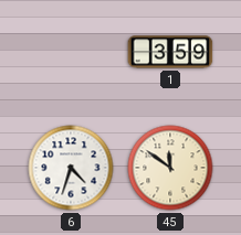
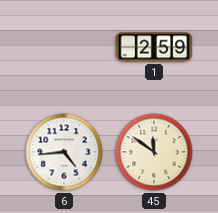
1: 3:59 -> 2:59
6: 4:33 -> 4:44
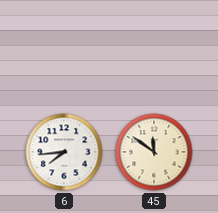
1: 2:59 -> none
6: 4:44 -> 7:44
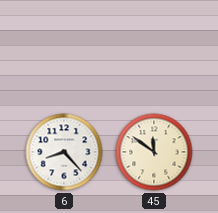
6: 7:44 -> 8:23
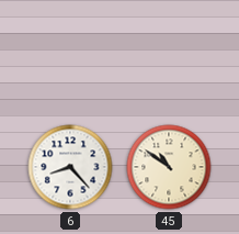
45: 11:51 -> 10:51
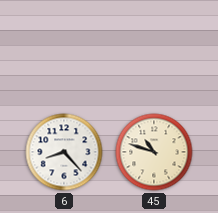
45: 10:51 -> 10:48
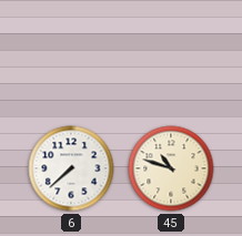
6: 8:23 -> 7:38
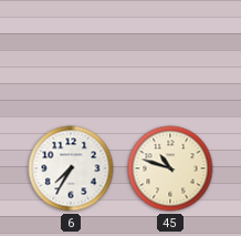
6: 7:38 -> 7:35
